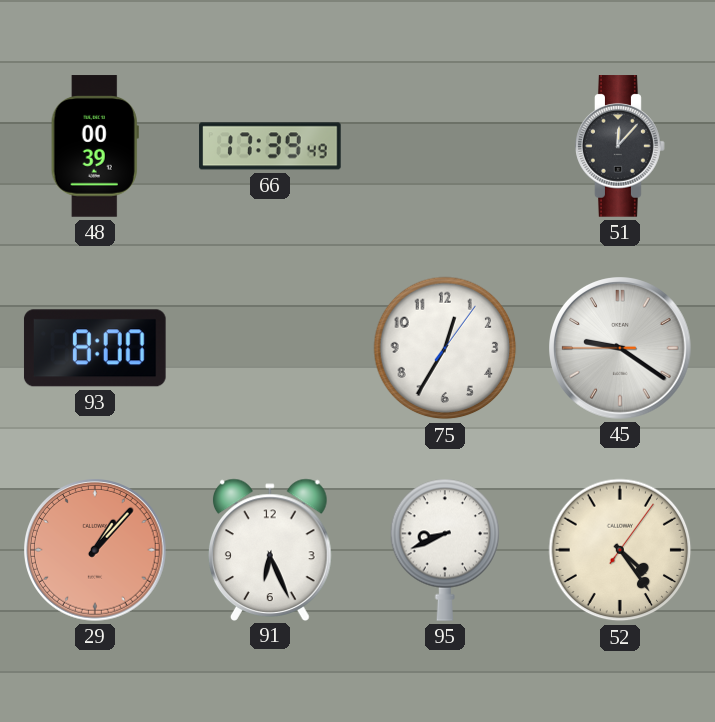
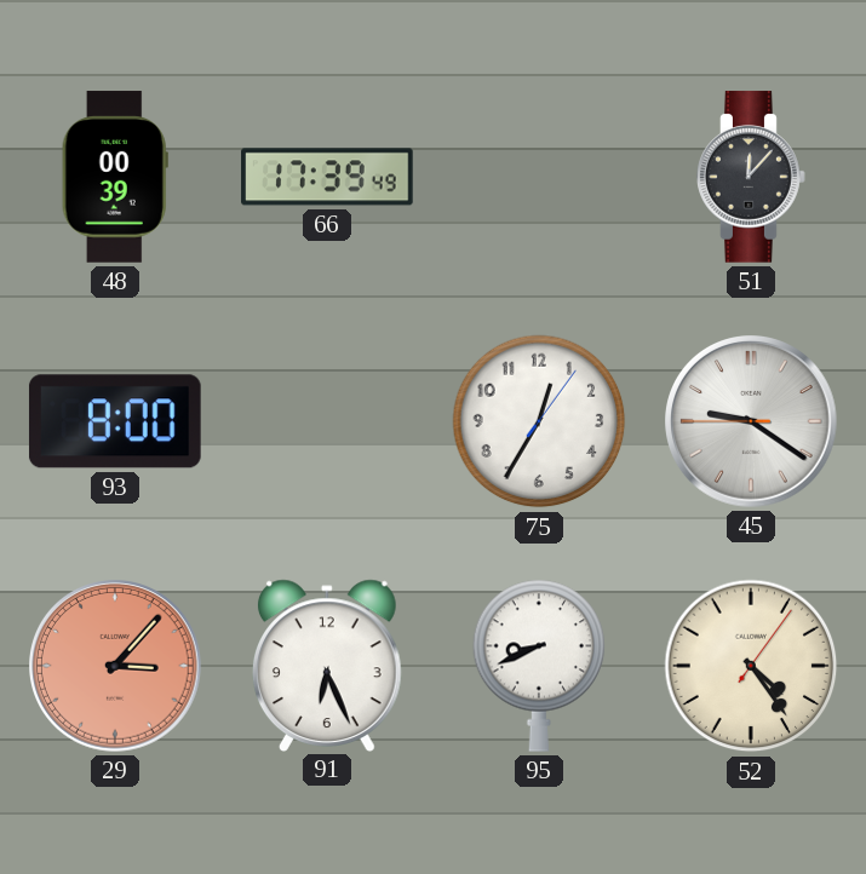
29: 1:07 -> 3:07
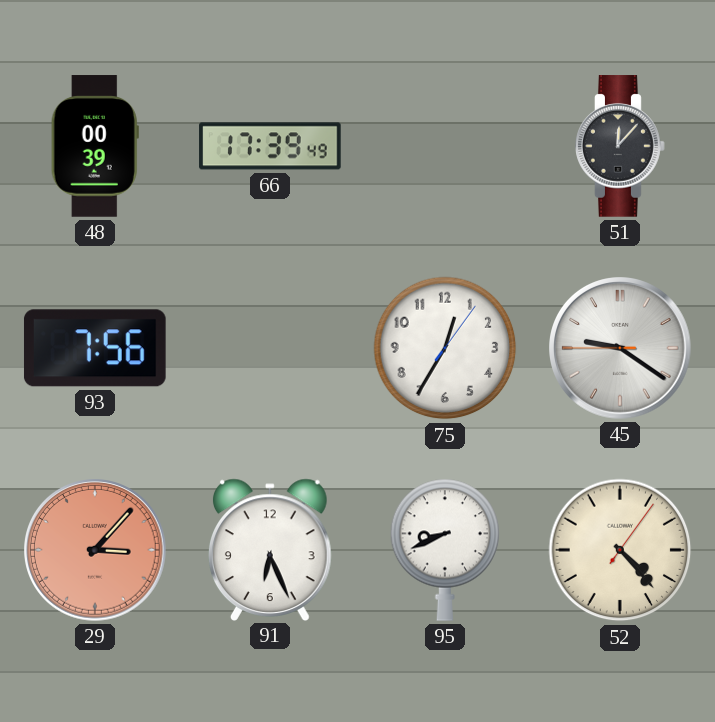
93: 8:00 -> 7:56
52: 4:24 -> 4:23
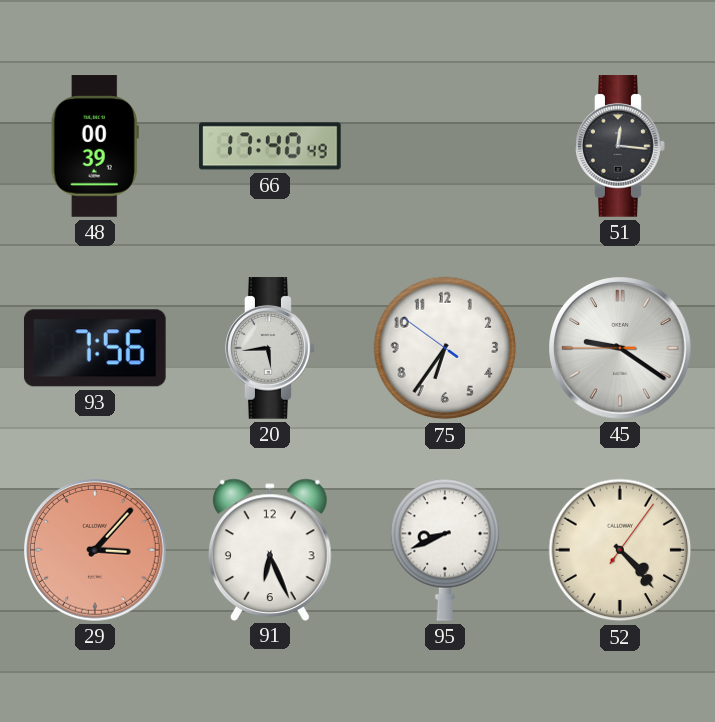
66: 17:39 -> 17:40
51: 12:07 -> 12:16
20: none -> 5:44
75: 12:35 -> 6:35
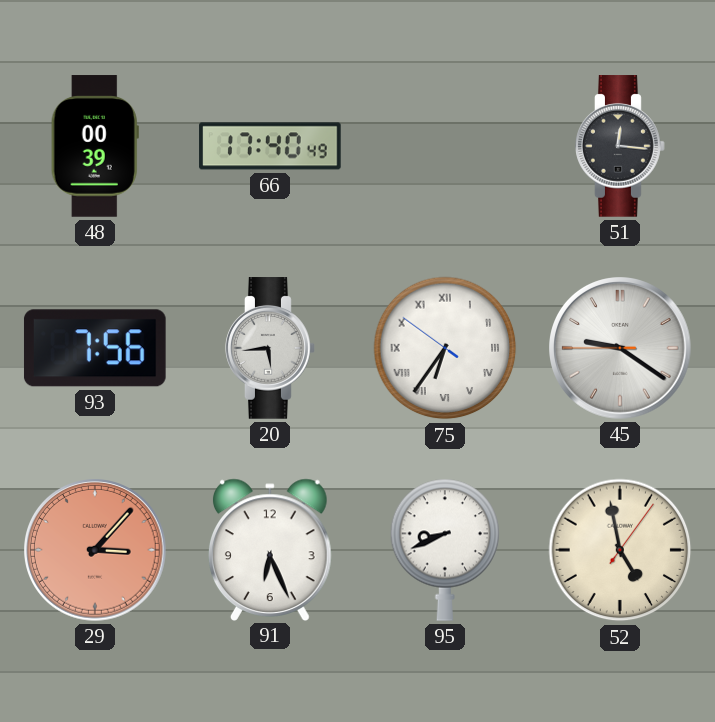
75 numerals: Arabic -> Roman
52: 4:23 -> 4:58
